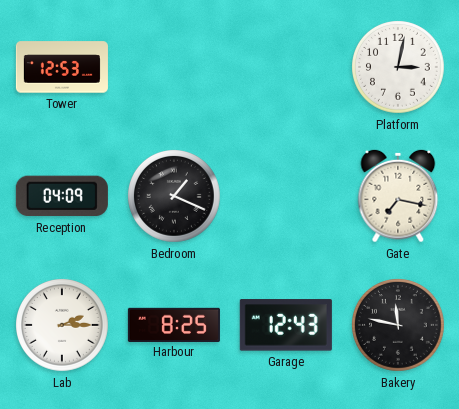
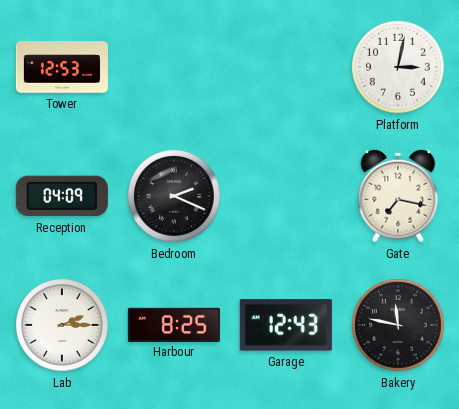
Bedroom: 1:19 -> 2:19
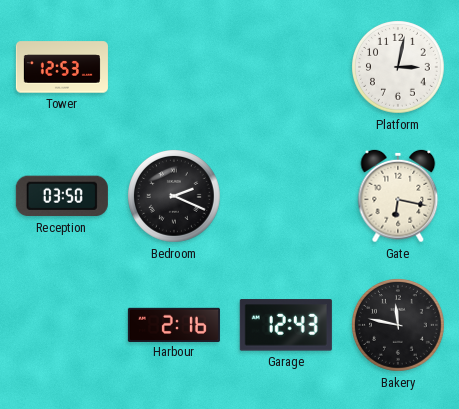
Reception: 04:09 -> 03:50
Gate: 7:17 -> 6:17
Lab: 2:15 -> none
Harbour: 8:25 -> 2:16
